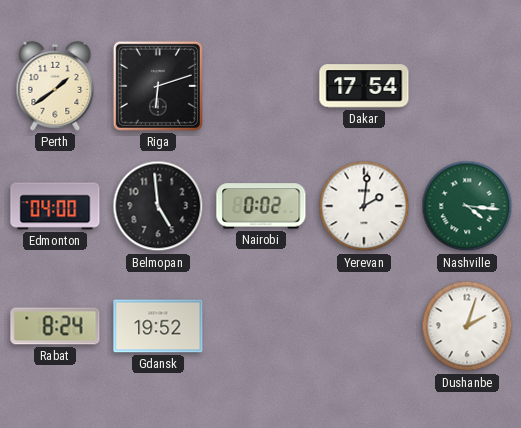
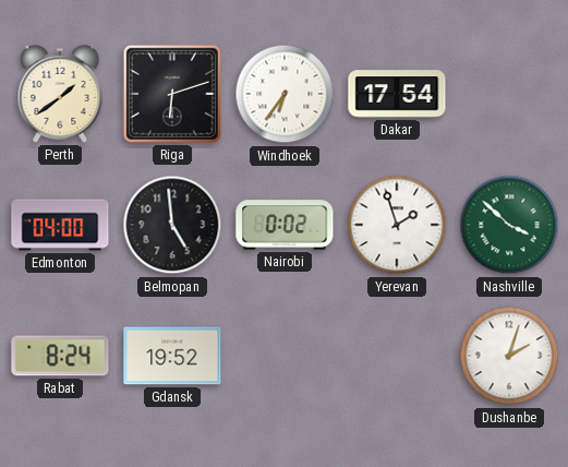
Windhoek: none -> 6:36
Yerevan: 2:01 -> 1:57
Nashville: 4:16 -> 3:52
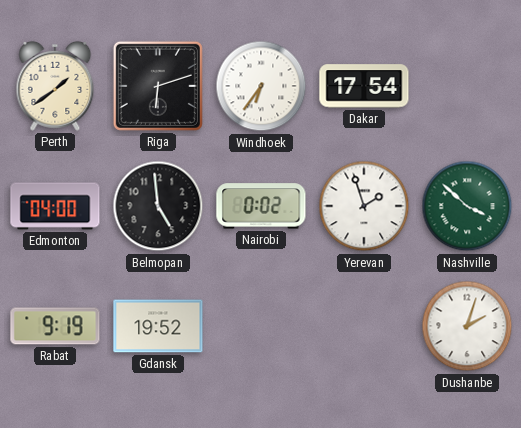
Rabat: 8:24 -> 9:19
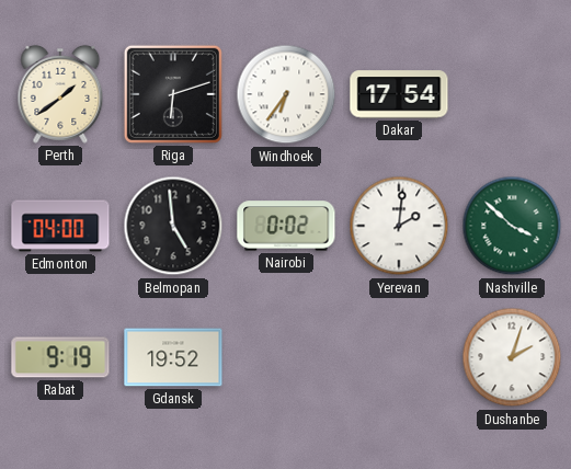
Yerevan: 1:57 -> 2:01
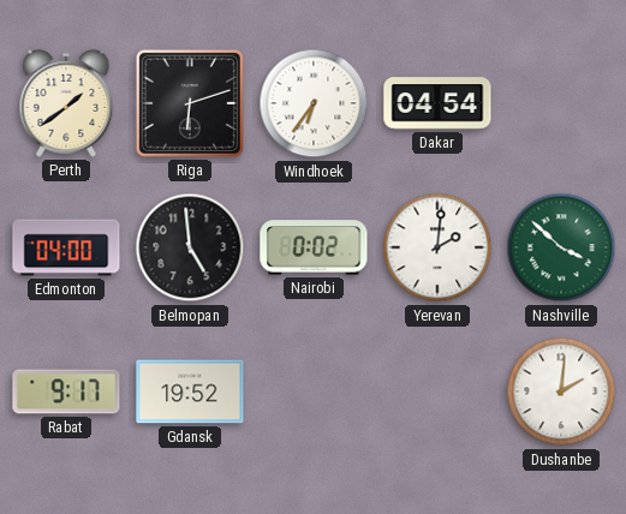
Dakar: 17:54 -> 04:54
Rabat: 9:19 -> 9:17
Dushanbe: 2:03 -> 2:01
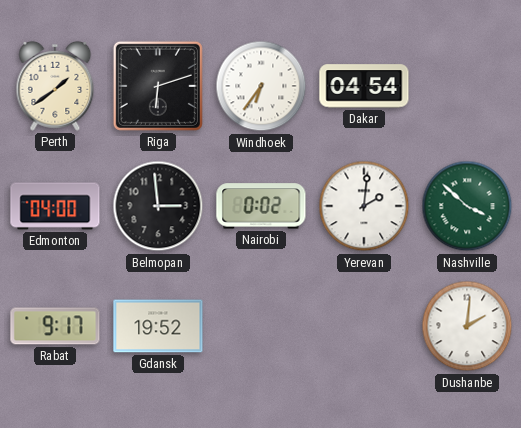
Belmopan: 4:59 -> 2:59
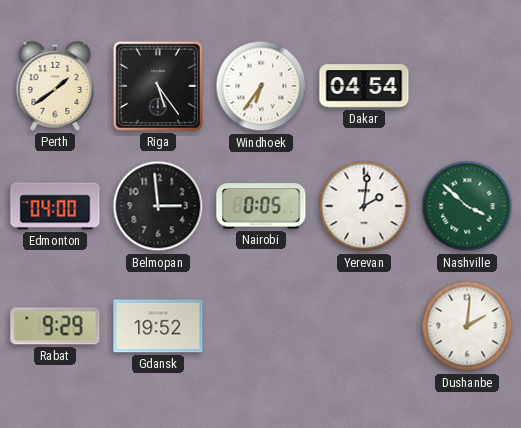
Riga: 6:12 -> 5:24
Nairobi: 0:02 -> 0:05
Rabat: 9:17 -> 9:29
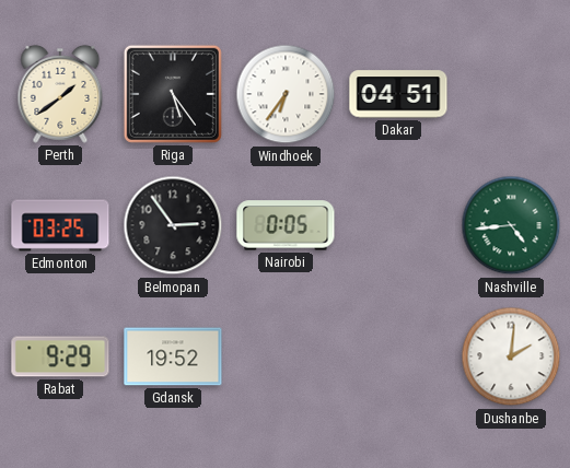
Dakar: 04:54 -> 04:51
Edmonton: 04:00 -> 03:25
Belmopan: 2:59 -> 2:54
Yerevan: 2:01 -> none
Nashville: 3:52 -> 4:44
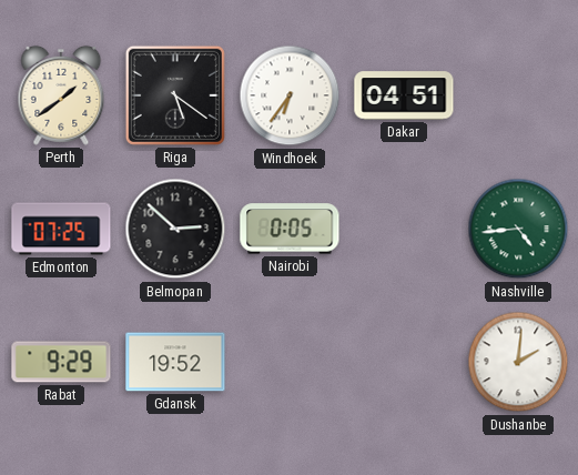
Riga: 5:24 -> 5:21
Edmonton: 03:25 -> 07:25
Belmopan: 2:54 -> 2:52
